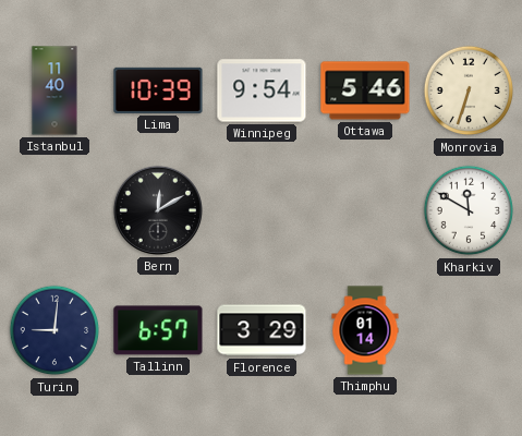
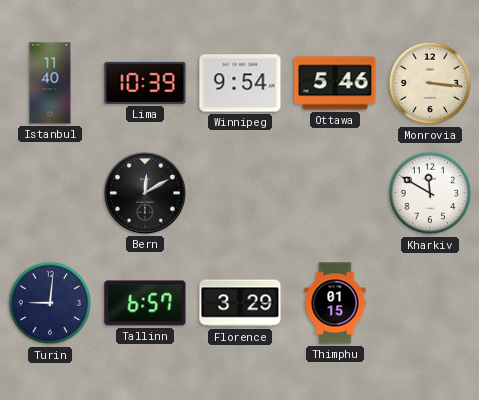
Monrovia: 6:33 -> 3:16
Thimphu: 01:14 -> 01:15
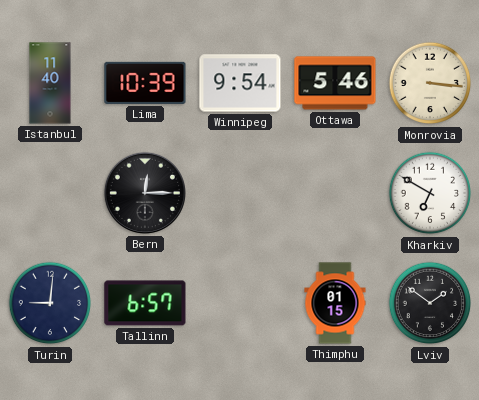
Bern: 12:10 -> 12:15
Kharkiv: 11:50 -> 6:50
Florence: 3:29 -> none
Lviv: none -> 1:51
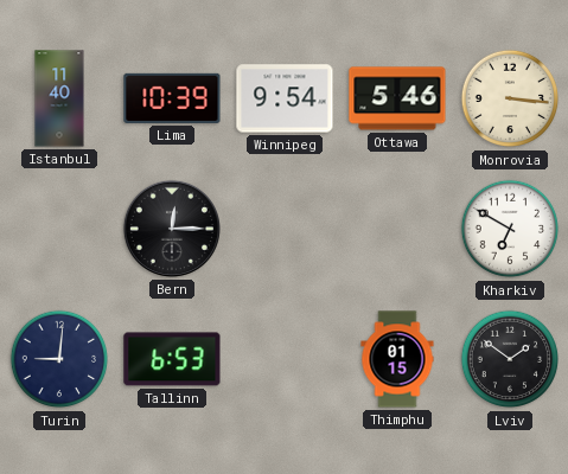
Tallinn: 6:57 -> 6:53
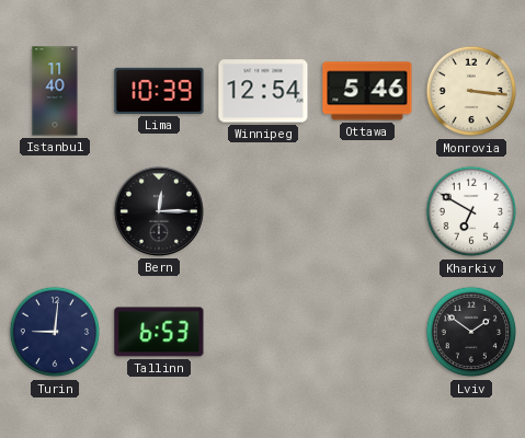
Winnipeg: 9:54 -> 12:54
Thimphu: 01:15 -> none
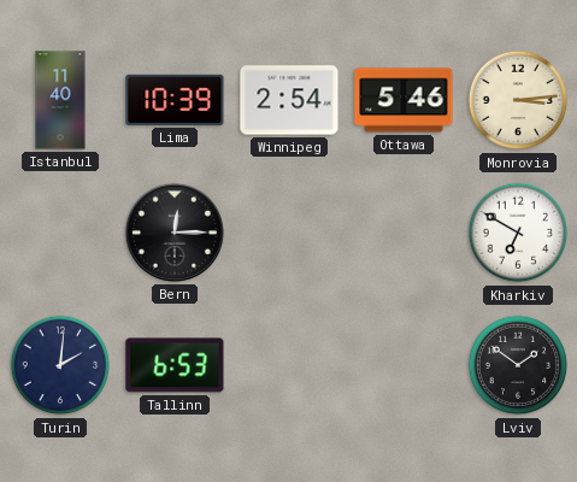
Winnipeg: 12:54 -> 2:54
Monrovia: 3:16 -> 3:14
Turin: 9:01 -> 2:01
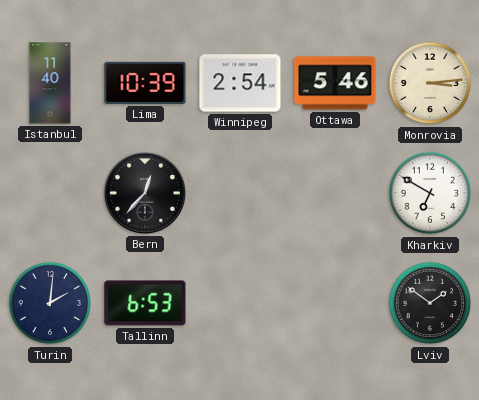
Bern: 12:15 -> 12:37
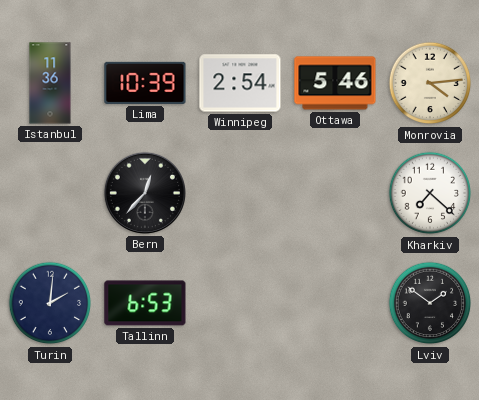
Istanbul: 11:40 -> 11:36
Monrovia: 3:14 -> 4:14
Kharkiv: 6:50 -> 7:22
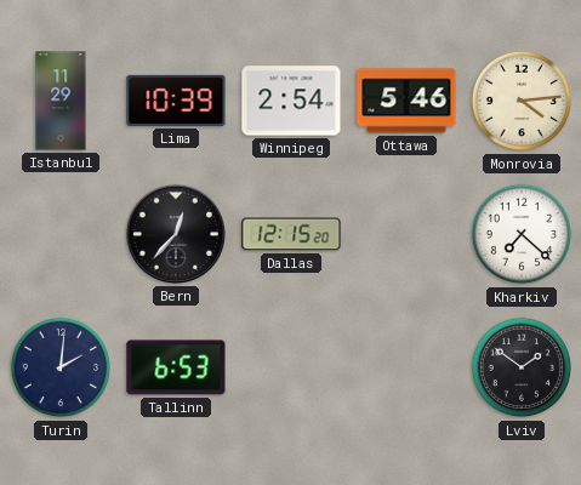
Istanbul: 11:36 -> 11:29
Dallas: none -> 12:15
